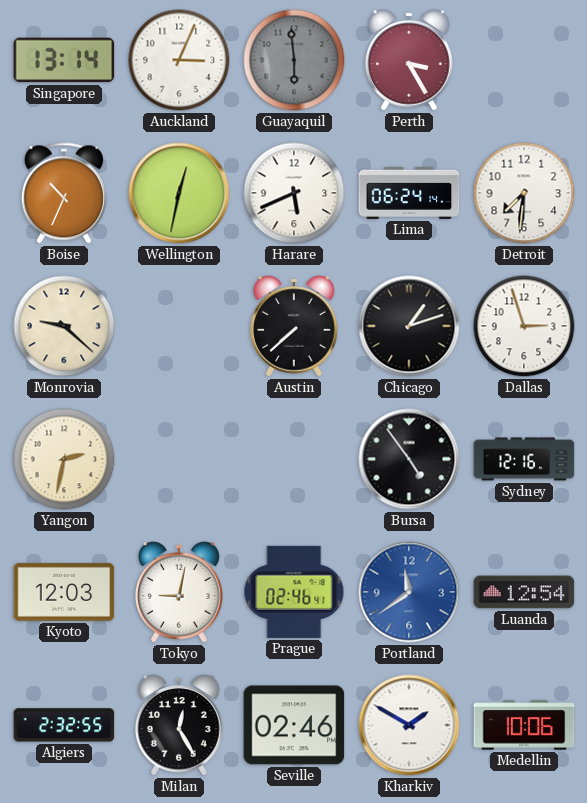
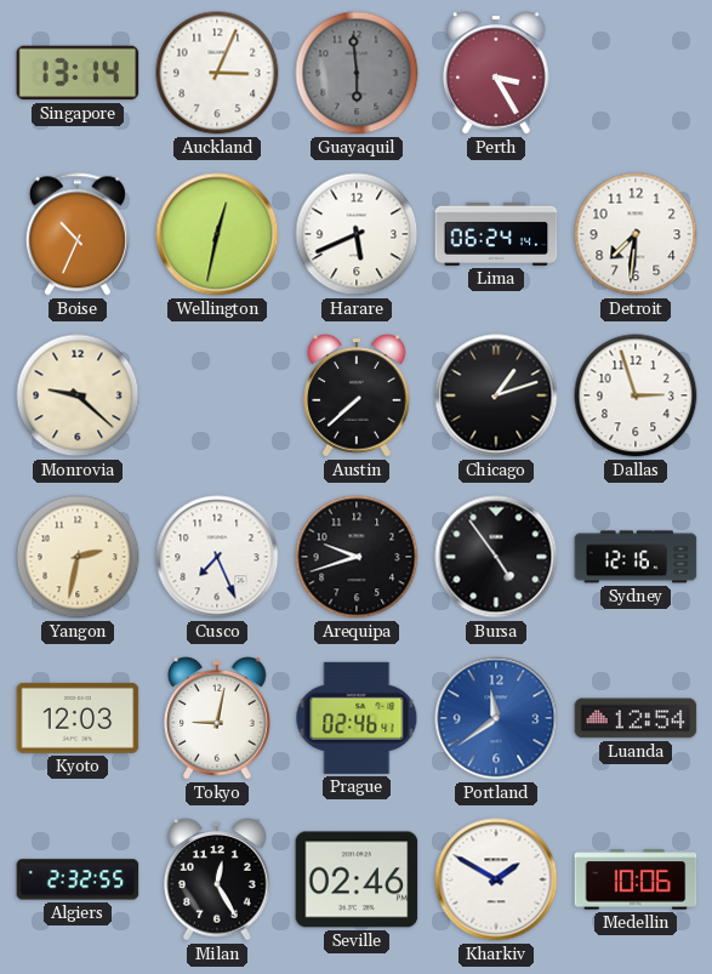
Cusco: none -> 7:26
Arequipa: none -> 9:42
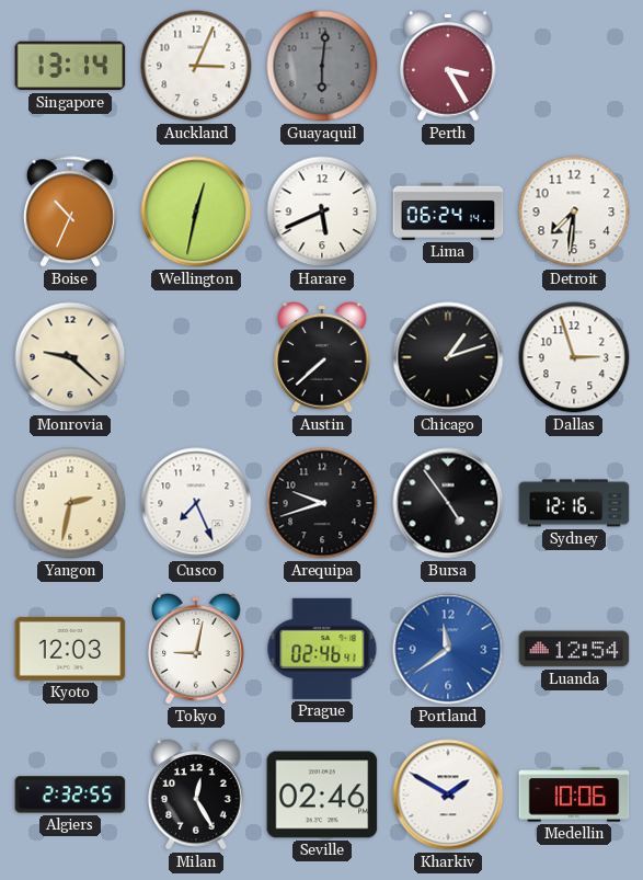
Guayaquil: 5:59 -> 6:01
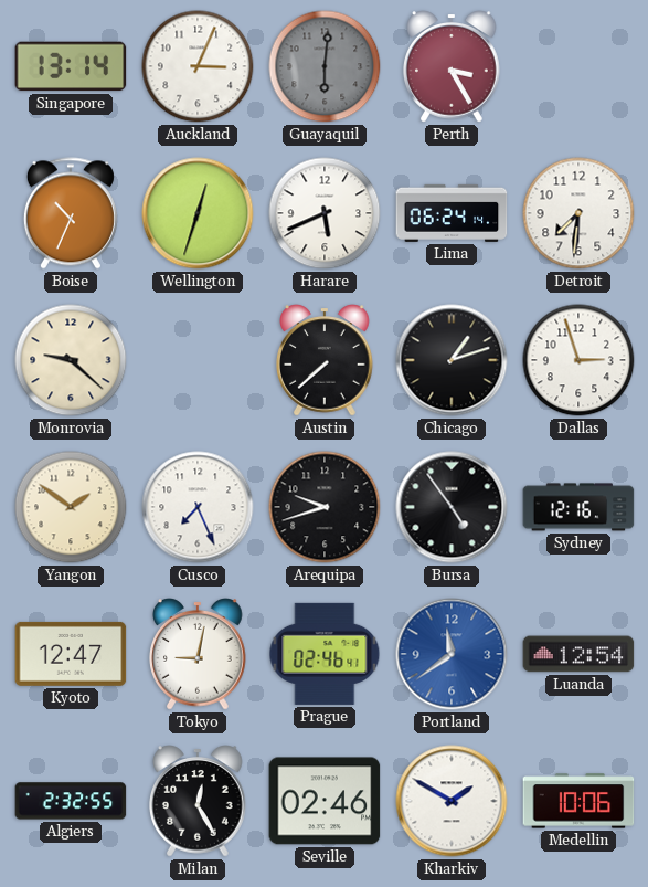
Wellington: 12:32 -> 12:33
Yangon: 2:32 -> 1:51
Kyoto: 12:03 -> 12:47
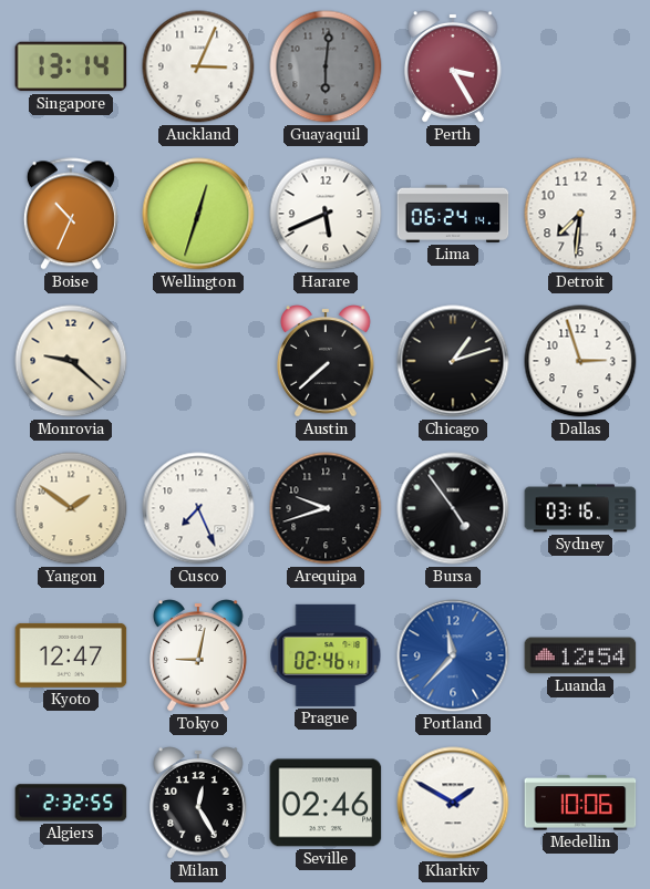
Sydney: 12:16 -> 03:16
Portland: 11:39 -> 11:37
